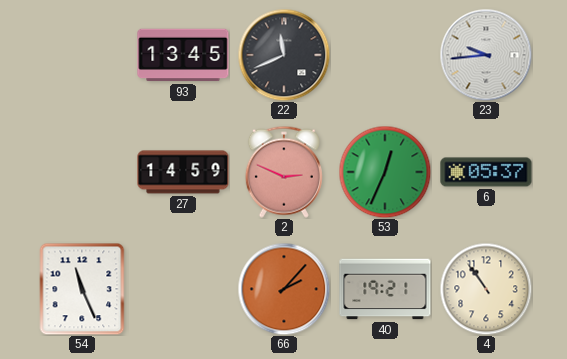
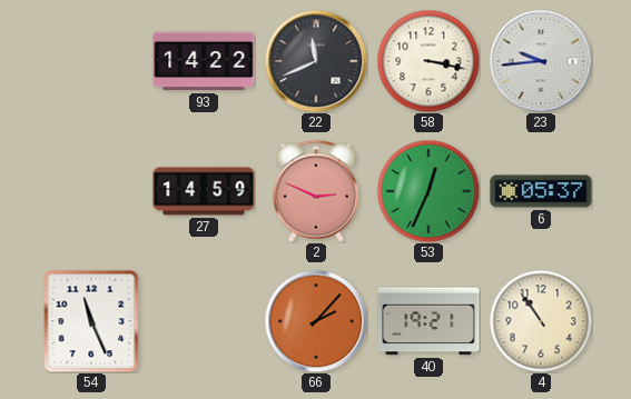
93: 13:45 -> 14:22
58: none -> 3:17
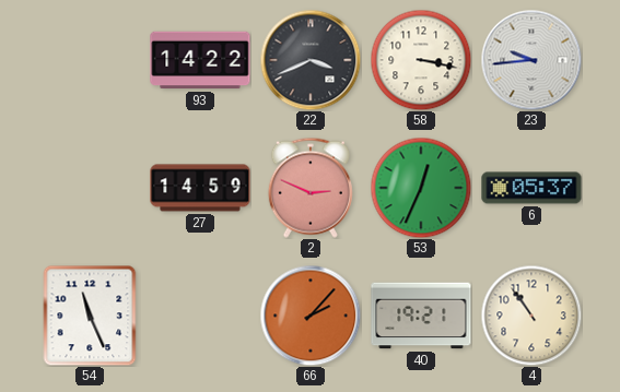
22: 11:41 -> 3:41
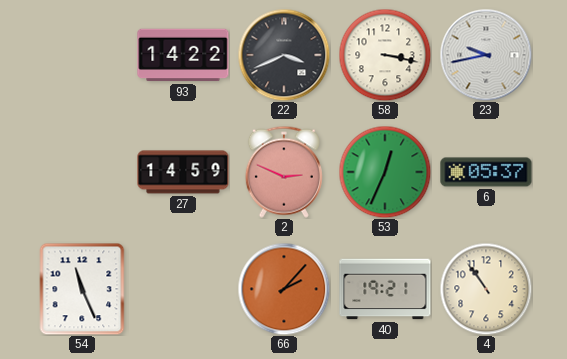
23: 9:44 -> 9:43
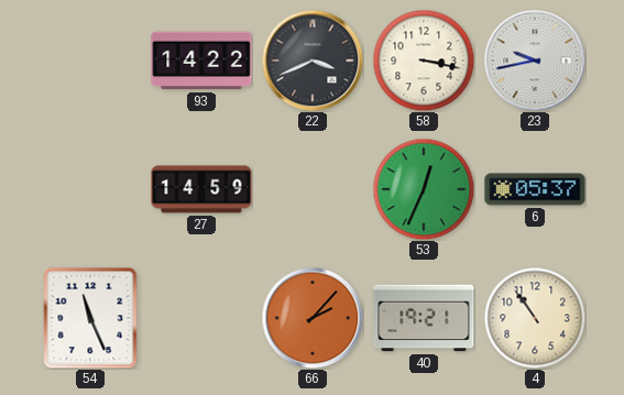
2: 2:49 -> none
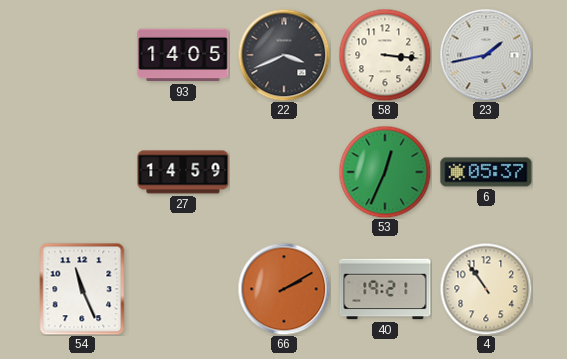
93: 14:22 -> 14:05
58: 3:17 -> 3:16
23: 9:43 -> 1:43
66: 2:07 -> 2:10
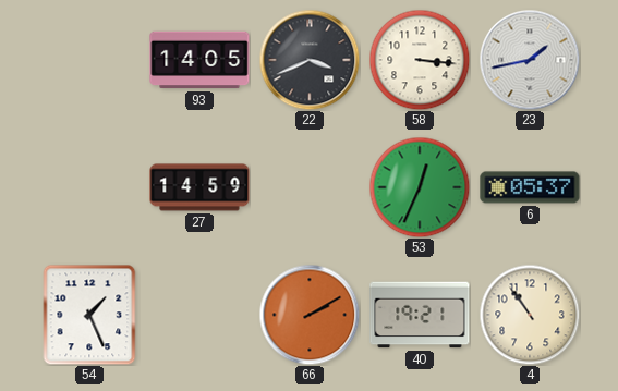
54: 11:26 -> 1:26
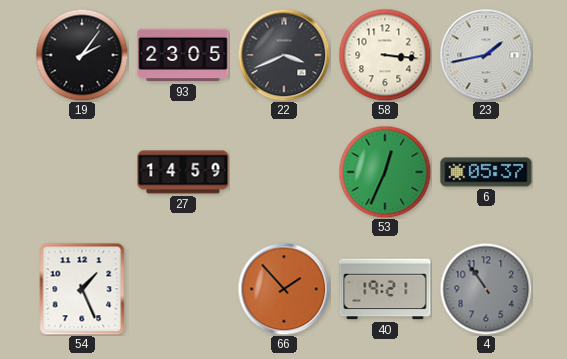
19: none -> 2:06
93: 14:05 -> 23:05
66: 2:10 -> 1:53
4 dial: cream -> grey
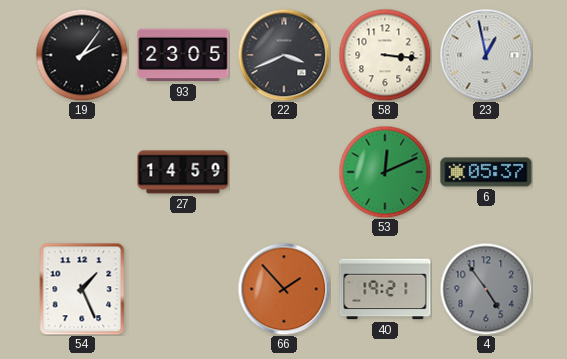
23: 1:43 -> 12:58
53: 12:34 -> 12:11
4: 10:54 -> 4:54
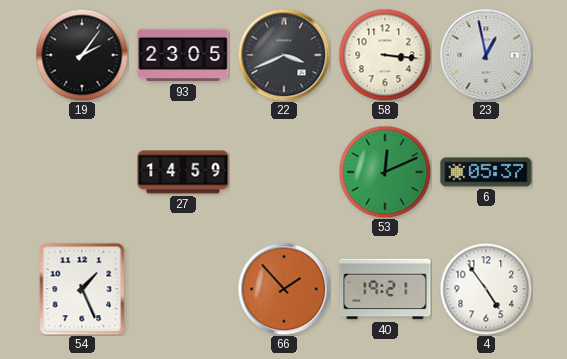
4 dial: grey -> white
